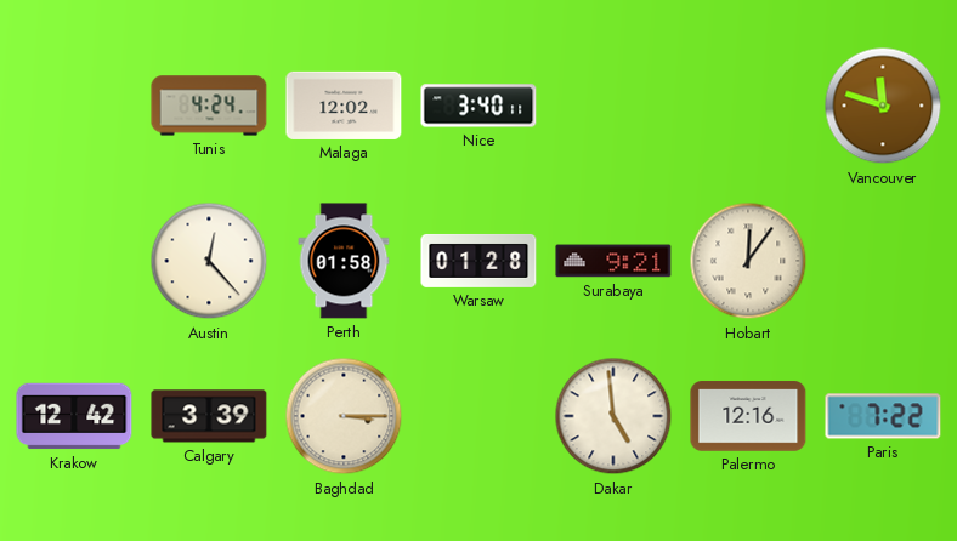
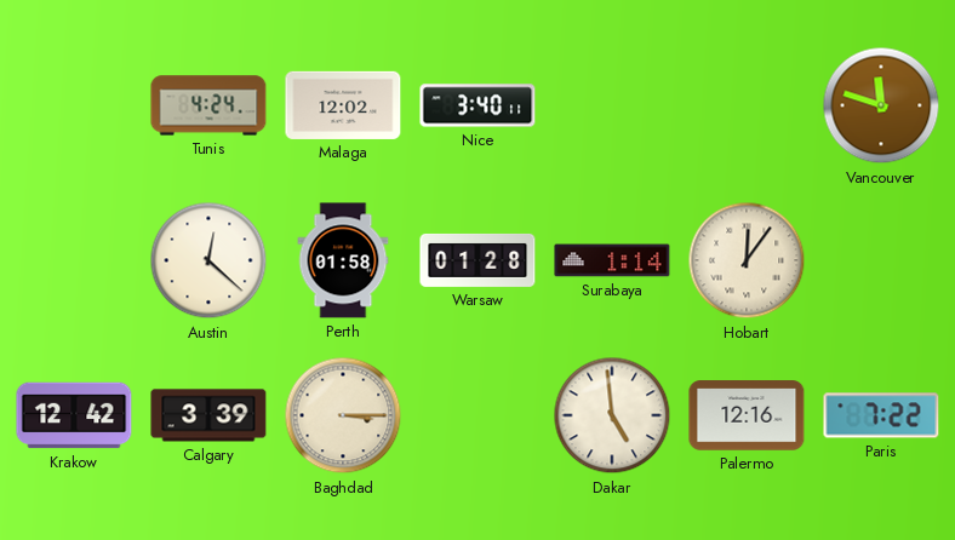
Austin: 12:23 -> 12:22
Surabaya: 9:21 -> 1:14
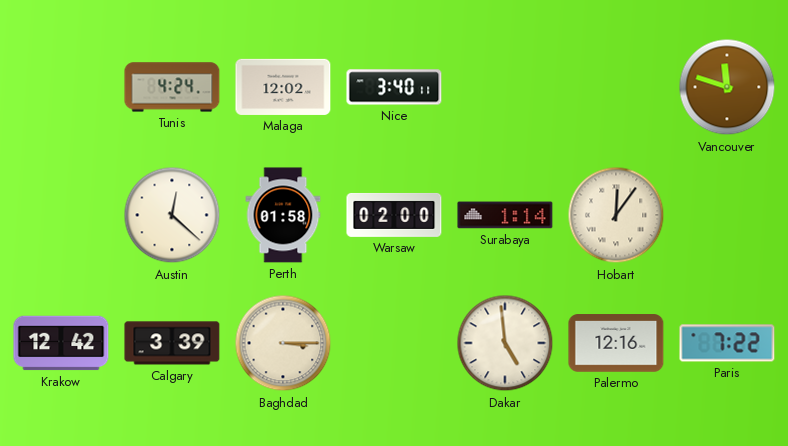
Warsaw: 01:28 -> 02:00
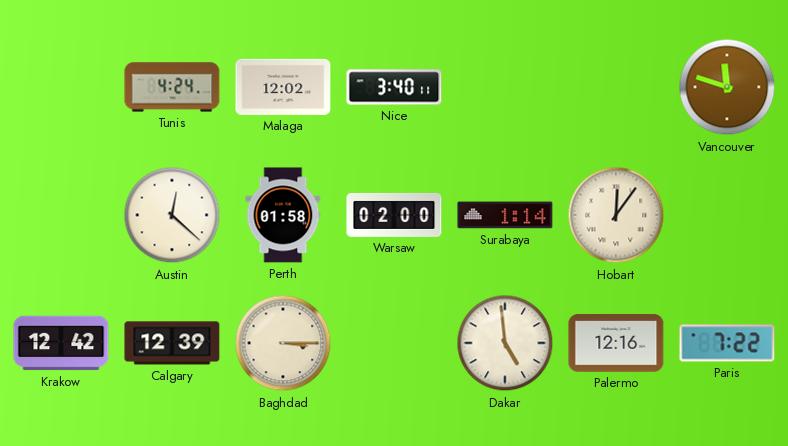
Calgary: 3:39 -> 12:39
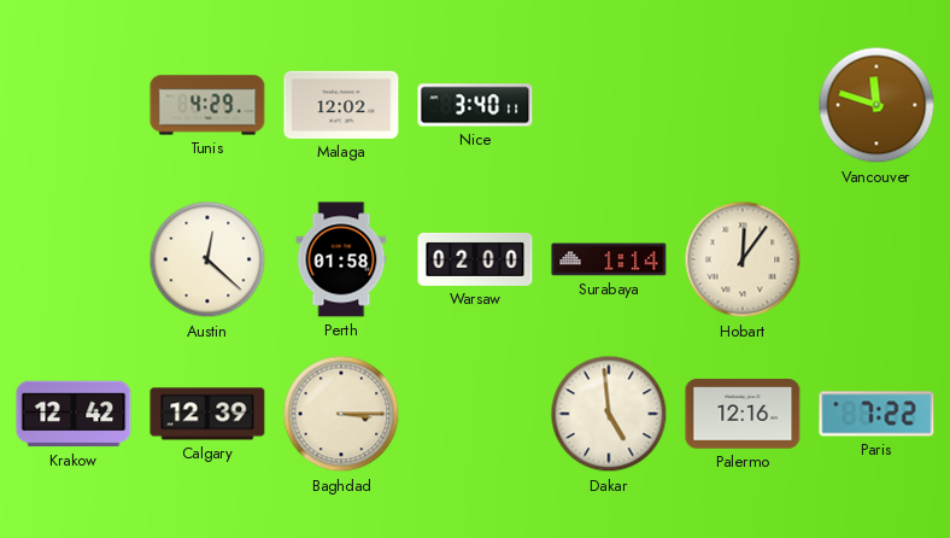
Tunis: 4:24 -> 4:29
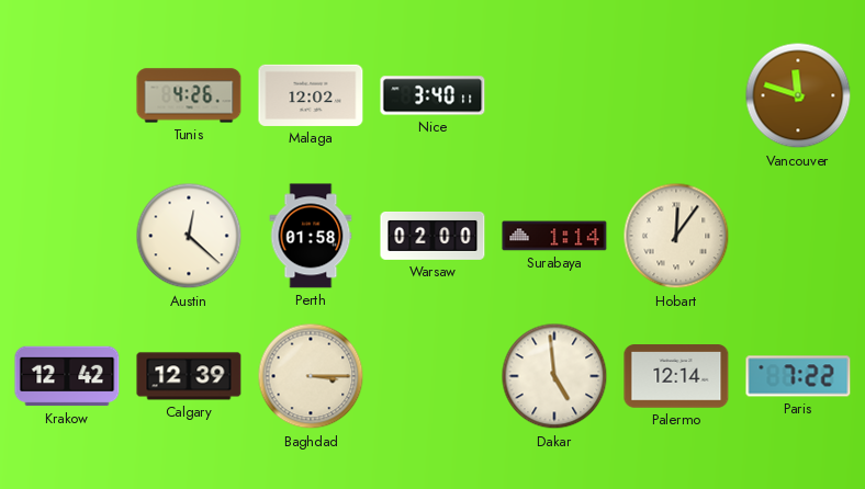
Tunis: 4:29 -> 4:26
Palermo: 12:16 -> 12:14
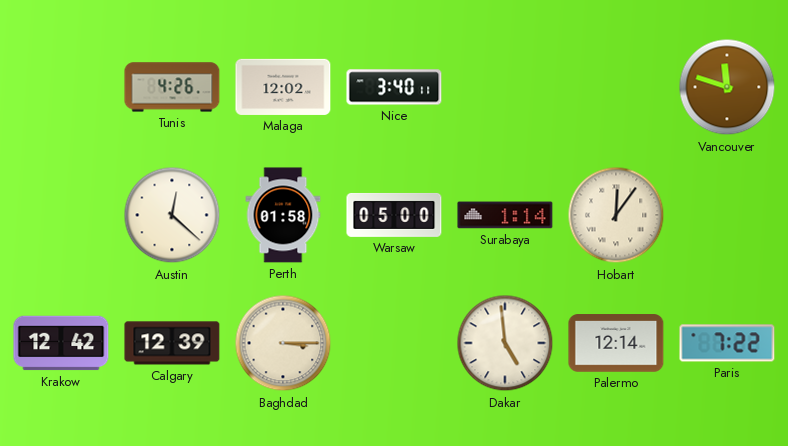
Warsaw: 02:00 -> 05:00
